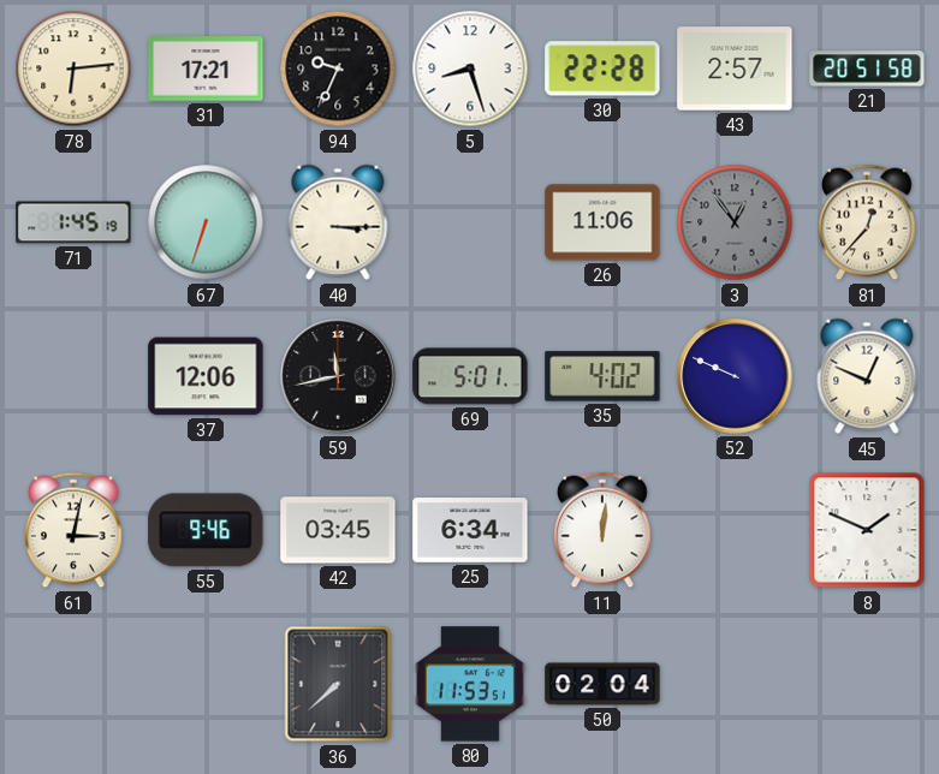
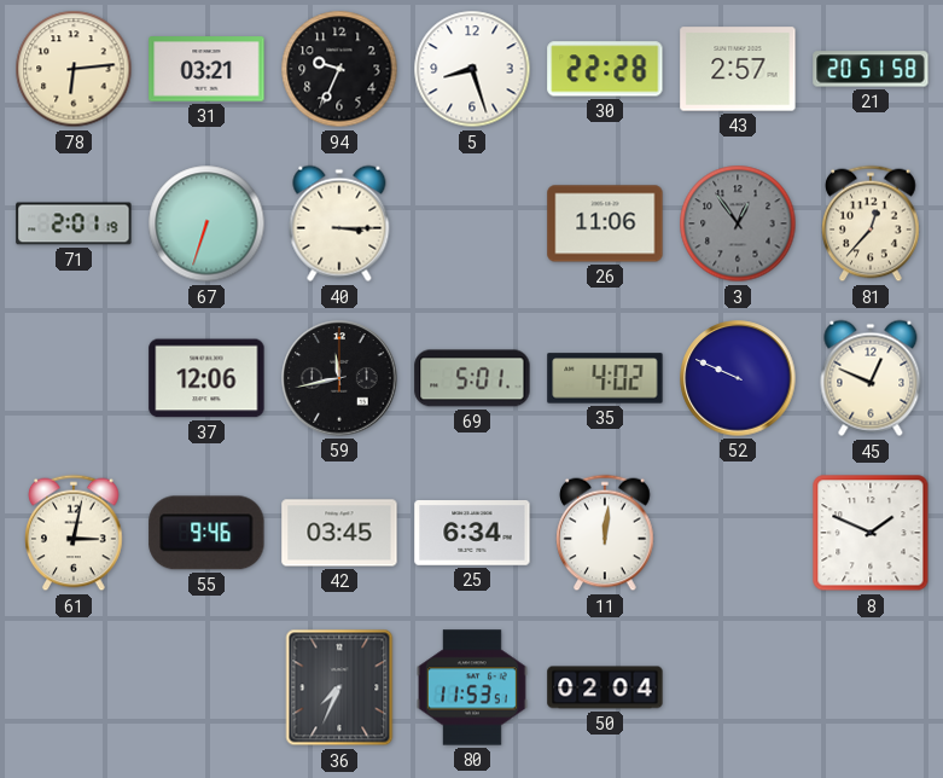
31: 17:21 -> 03:21
71: 1:45 -> 2:01
36: 7:38 -> 7:34
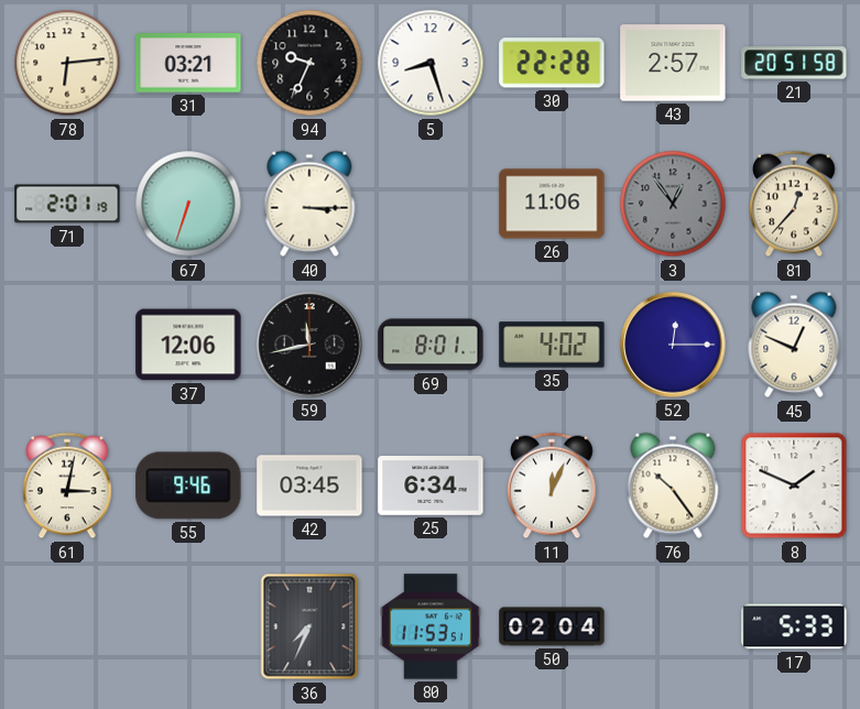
69: 5:01 -> 8:01
52: 9:49 -> 12:15
11: 12:01 -> 12:04
76: none -> 10:24
17: none -> 5:33
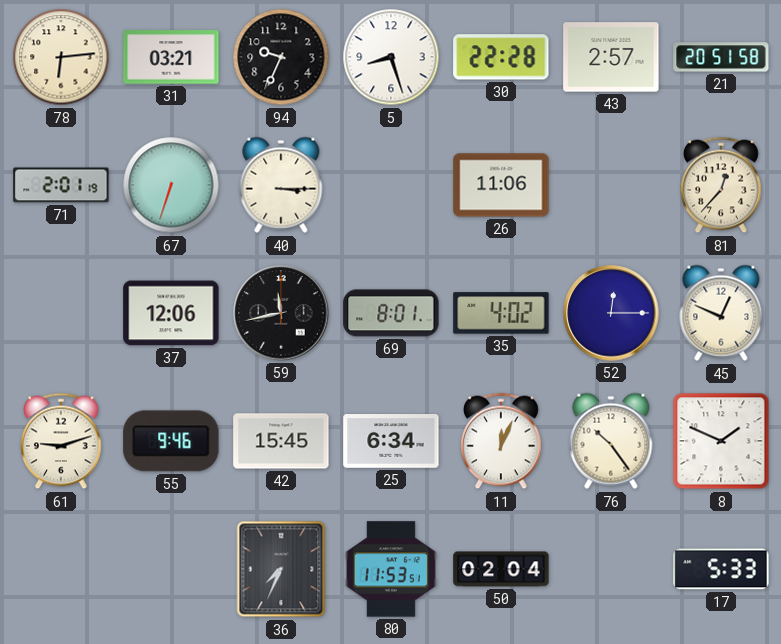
3: 12:54 -> none
61: 3:02 -> 9:12
42: 03:45 -> 15:45
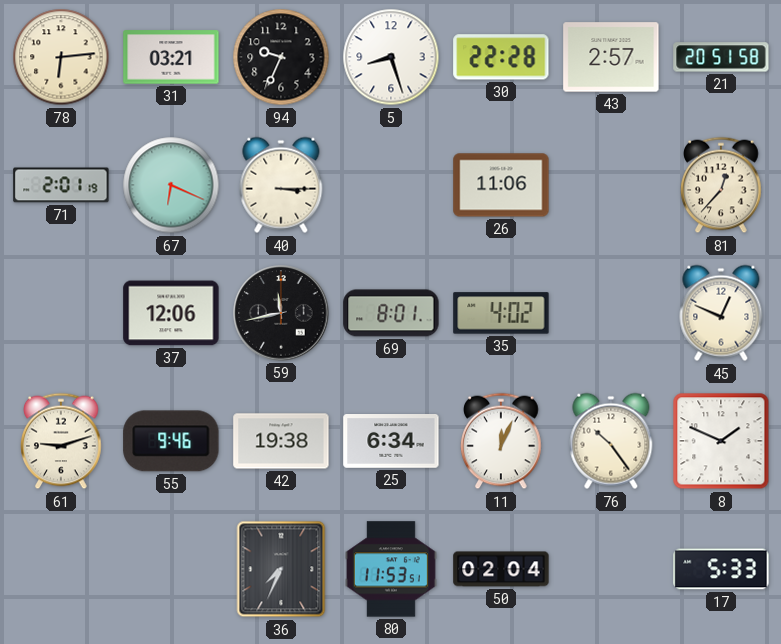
67: 6:33 -> 6:19
52: 12:15 -> none
42: 15:45 -> 19:38
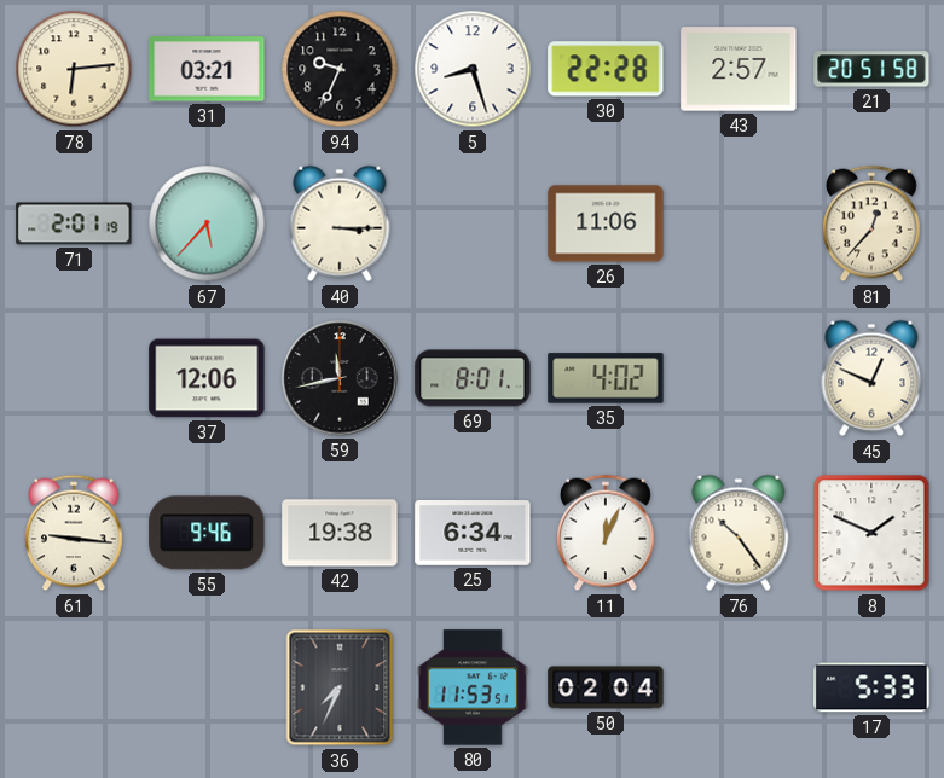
67: 6:19 -> 5:37
61: 9:12 -> 9:16
